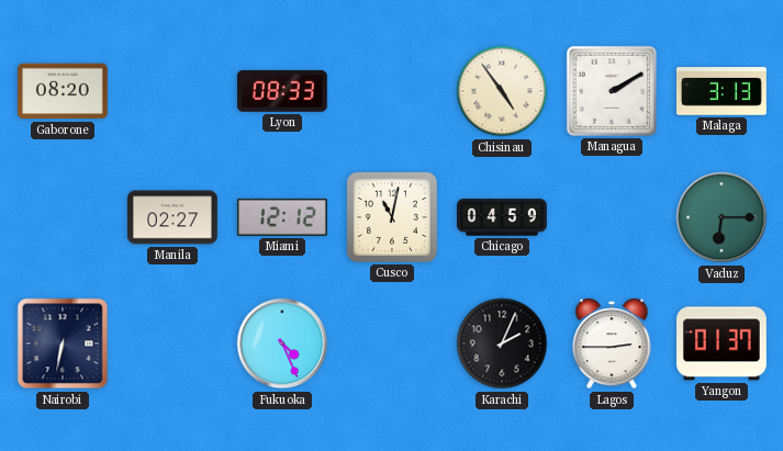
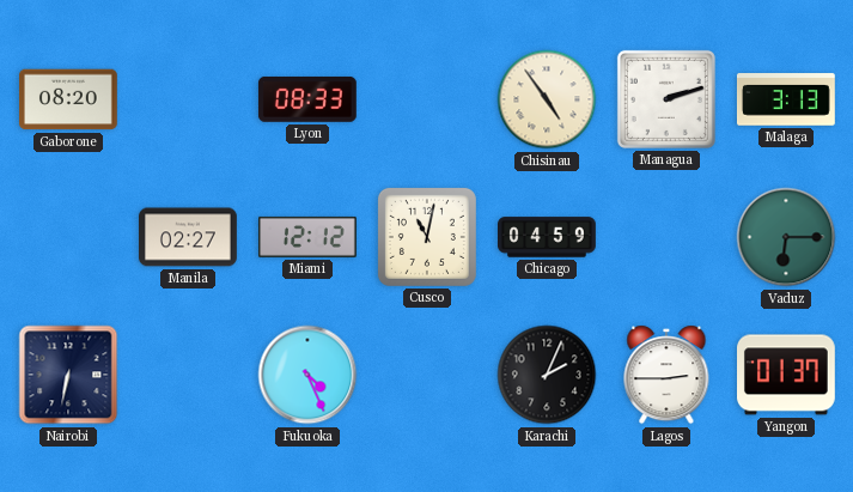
Managua: 2:10 -> 2:12
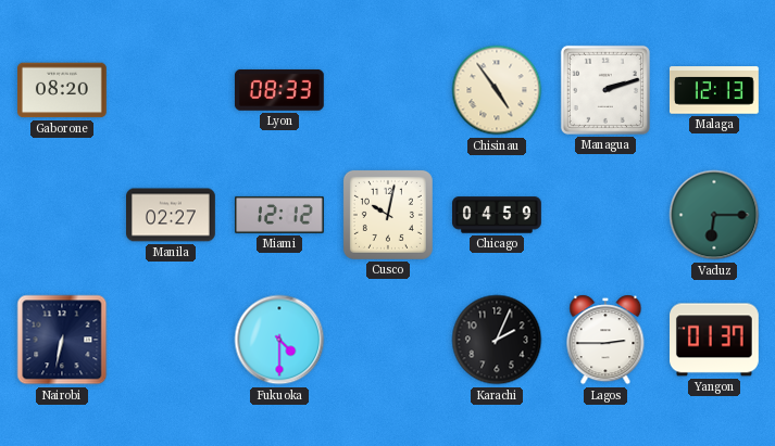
Malaga: 3:13 -> 12:13
Cusco: 11:02 -> 10:02
Fukuoka: 4:26 -> 4:30
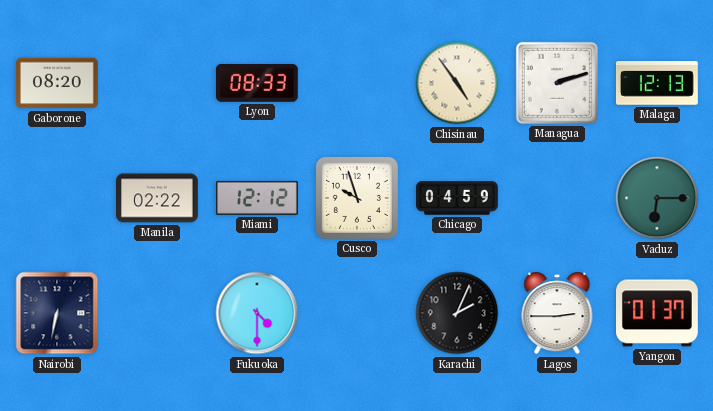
Manila: 02:27 -> 02:22
Cusco: 10:02 -> 9:57
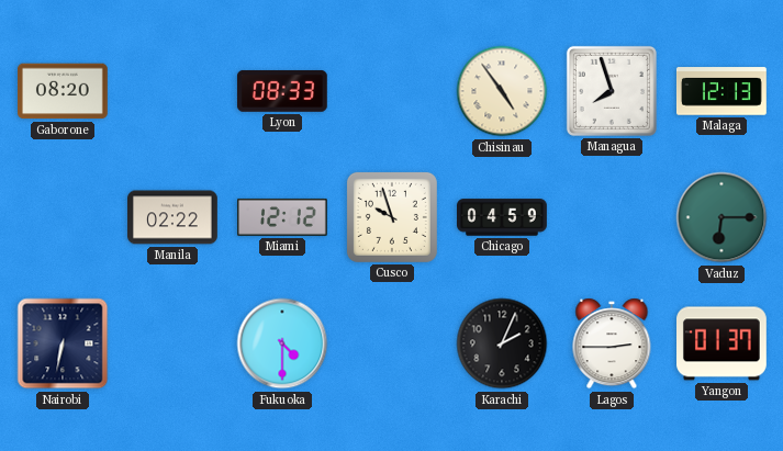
Managua: 2:12 -> 7:57
